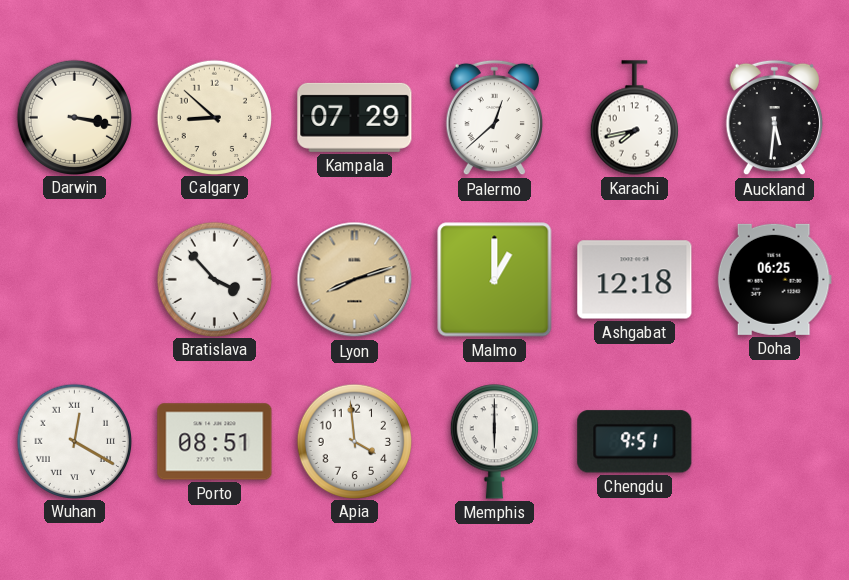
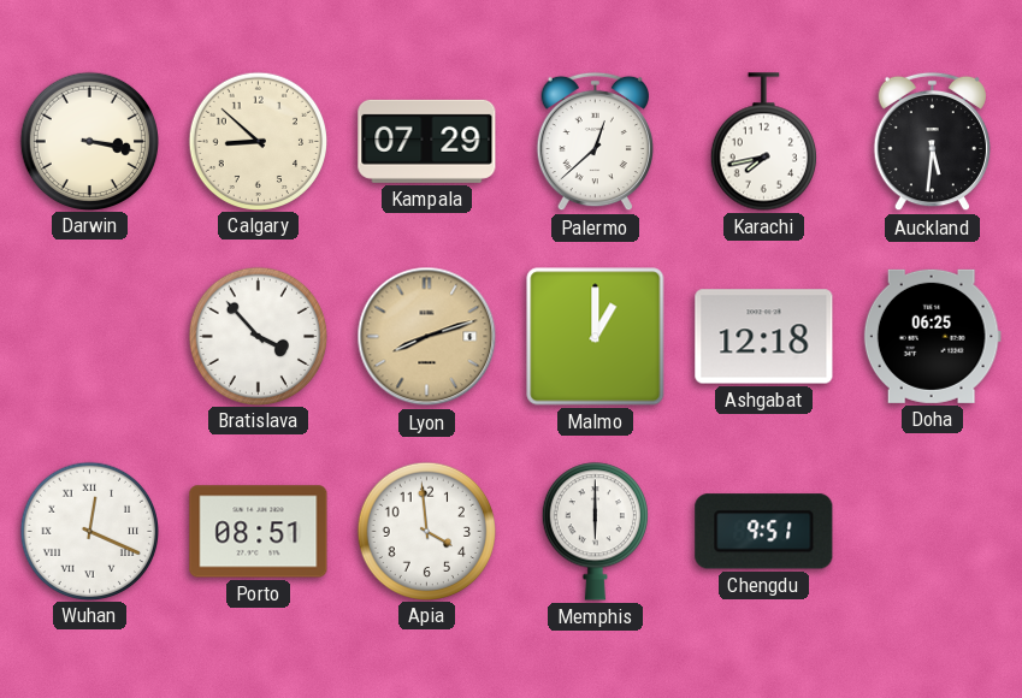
Wuhan: 12:20 -> 12:19
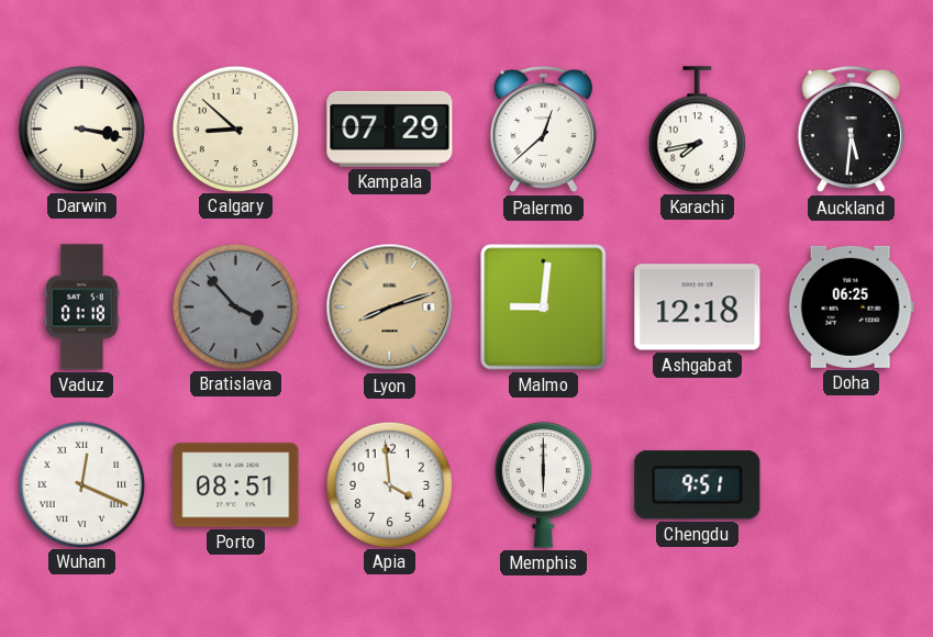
Vaduz: none -> 01:18
Bratislava dial: white -> grey
Malmo: 1:00 -> 9:01
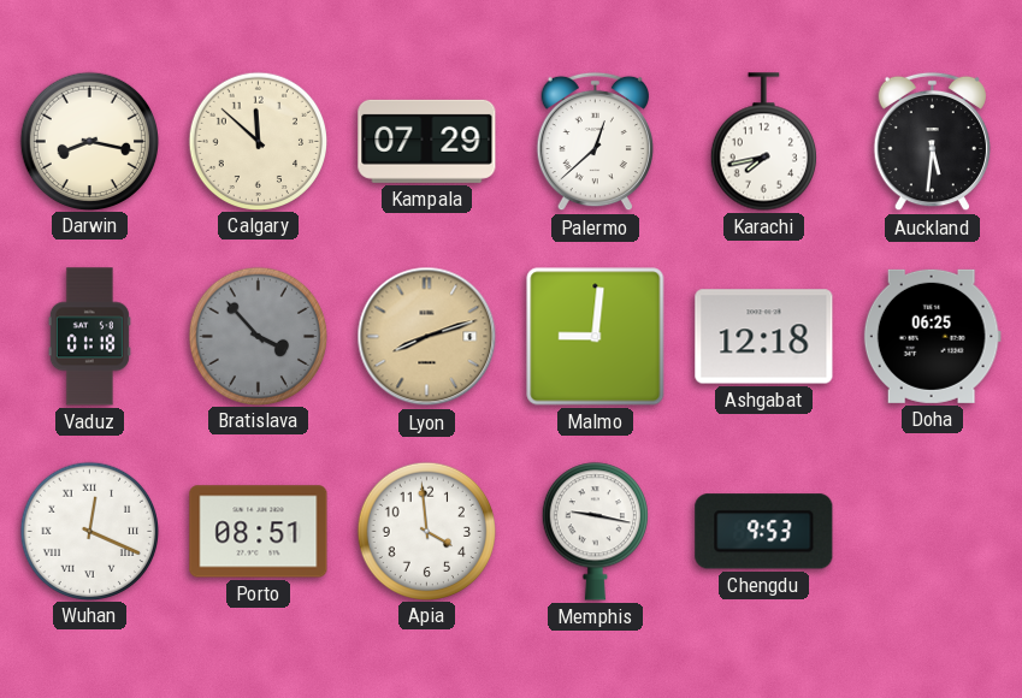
Darwin: 3:17 -> 8:17
Calgary: 8:52 -> 11:52
Memphis: 6:00 -> 9:17
Chengdu: 9:51 -> 9:53
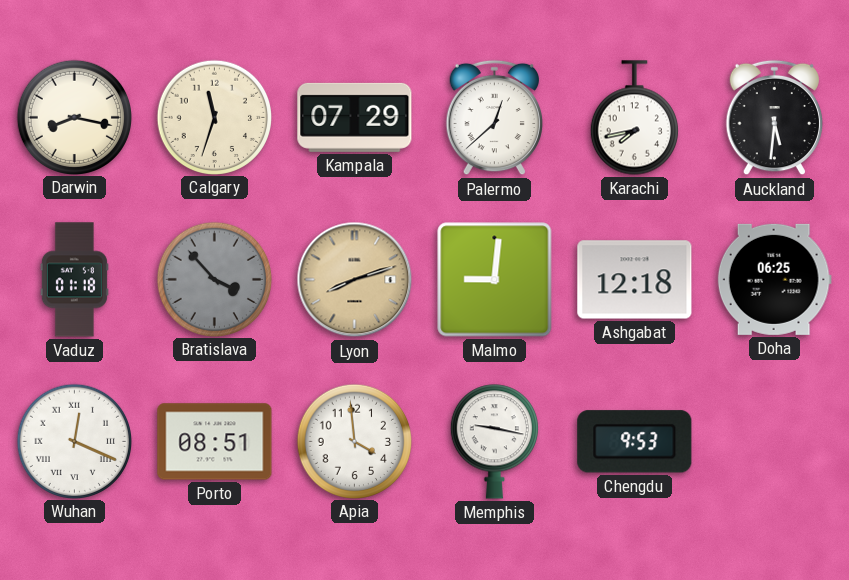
Calgary: 11:52 -> 11:33
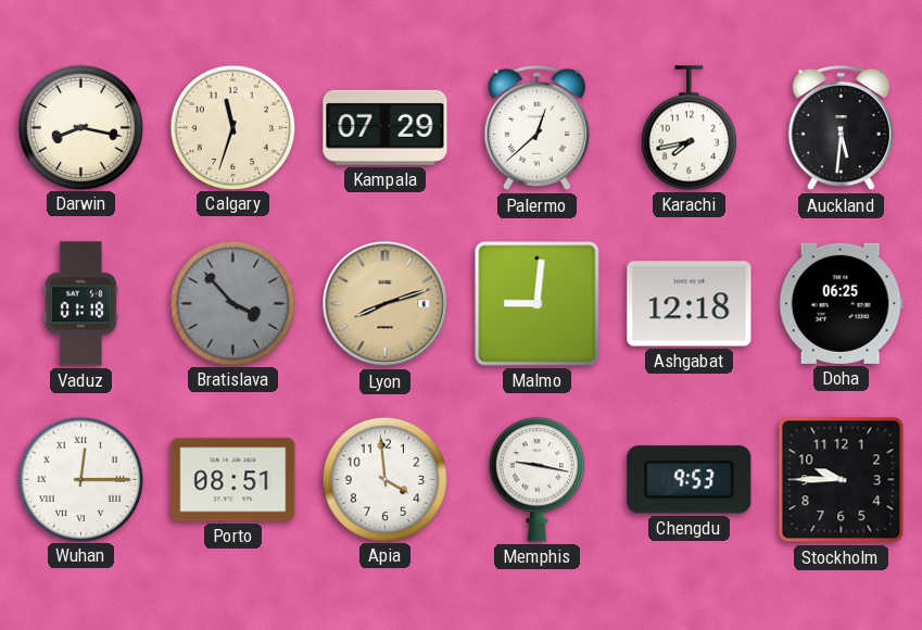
Wuhan: 12:19 -> 12:15
Stockholm: none -> 9:45
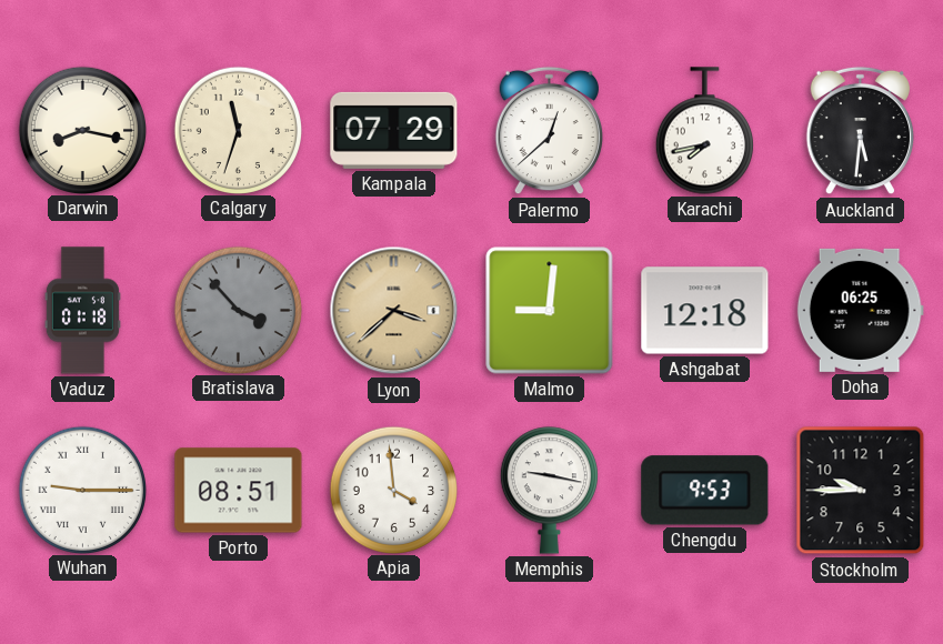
Lyon: 8:12 -> 3:38
Wuhan: 12:15 -> 9:15
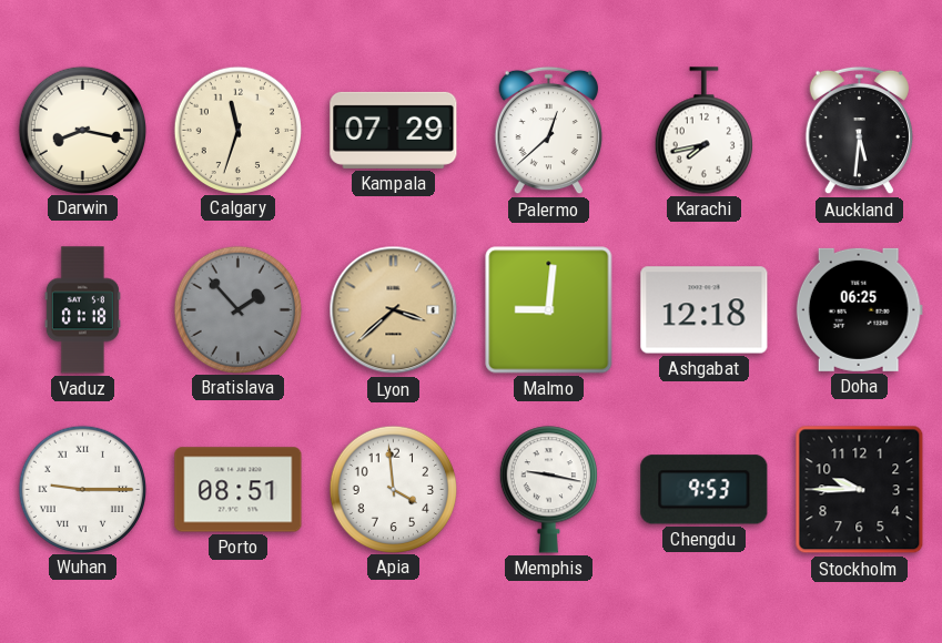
Bratislava: 3:53 -> 1:53
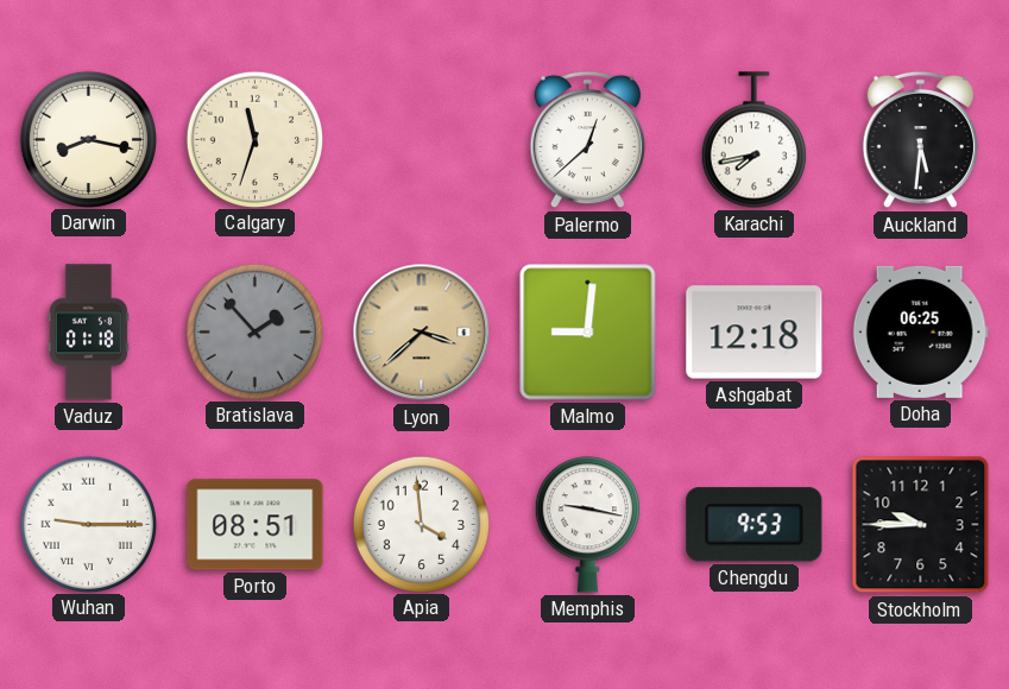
Kampala: 07:29 -> none
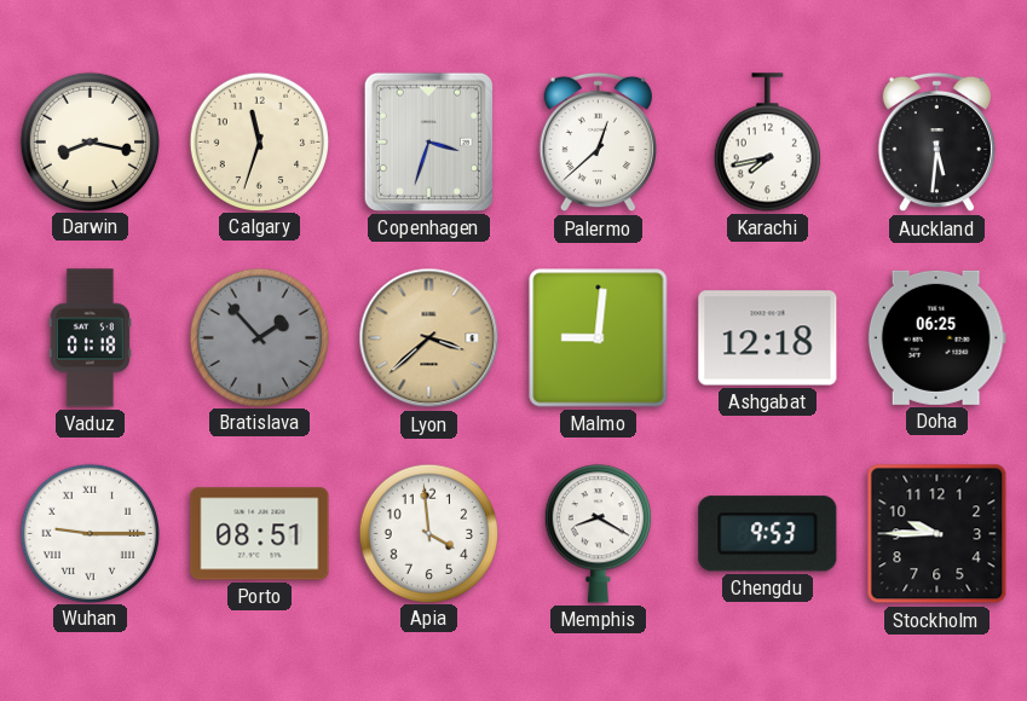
Copenhagen: none -> 3:33
Memphis: 9:17 -> 8:20
